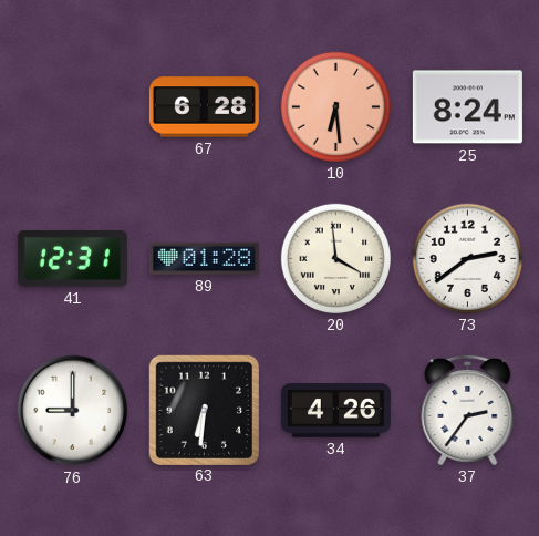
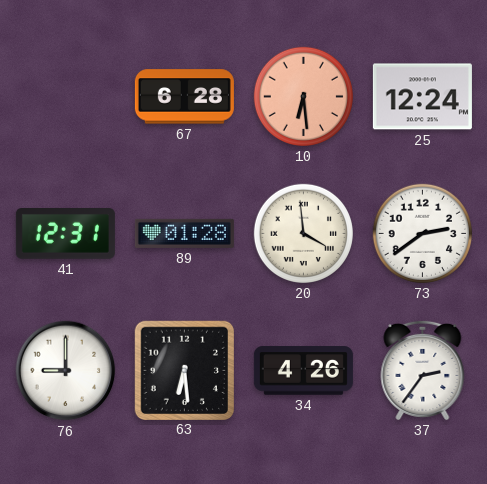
25: 8:24 -> 12:24
63: 6:31 -> 6:29
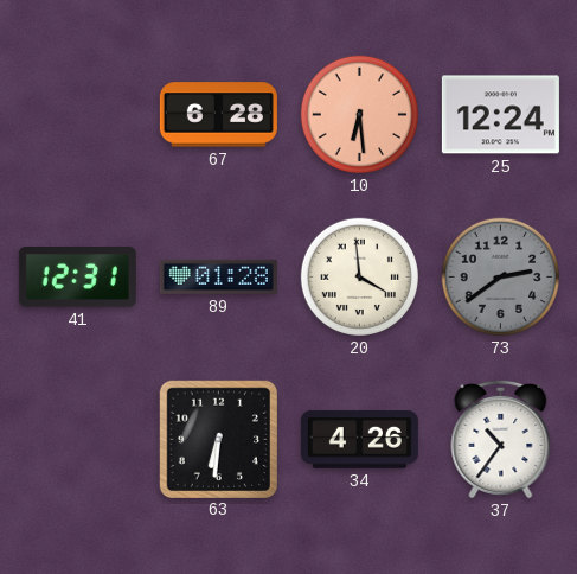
73 dial: white -> grey
76: 9:00 -> none
63: 6:29 -> 6:31
37: 2:36 -> 10:36
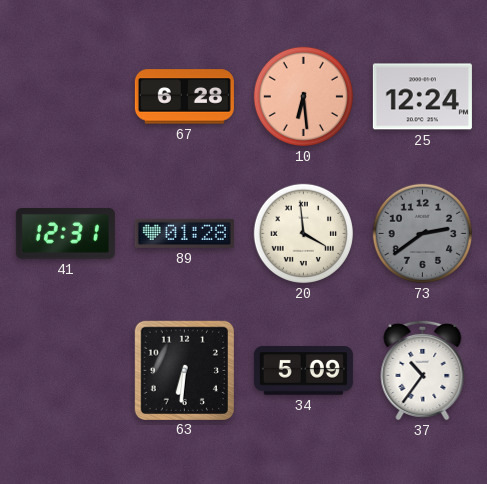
34: 4:26 -> 5:09
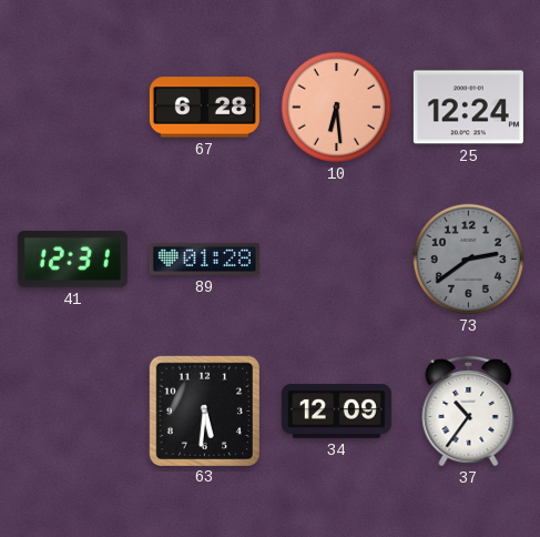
20: 3:59 -> none
63: 6:31 -> 5:31
34: 5:09 -> 12:09
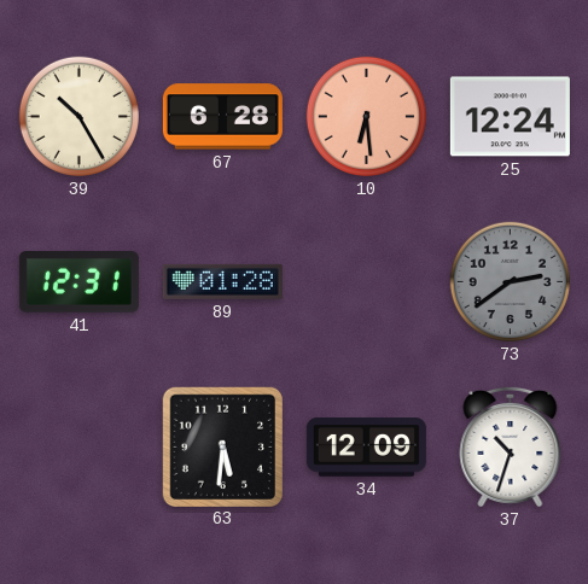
39: none -> 10:25
37: 10:36 -> 10:33
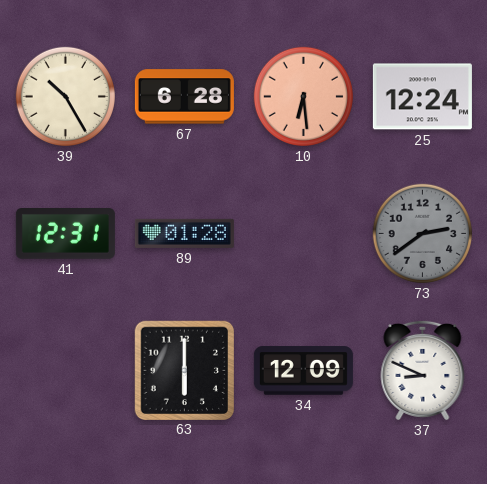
63: 5:31 -> 6:00
37: 10:33 -> 8:49
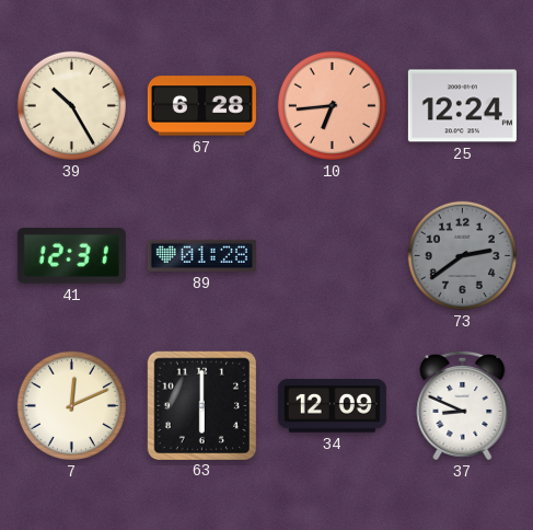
10: 6:29 -> 6:44
7: none -> 12:11
